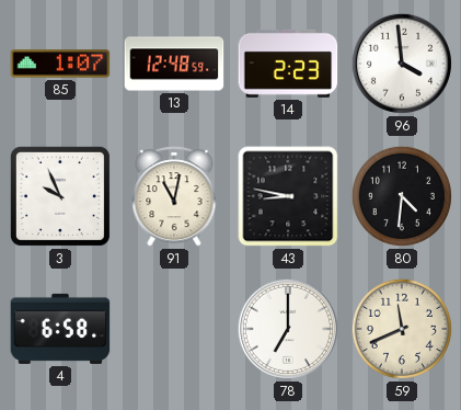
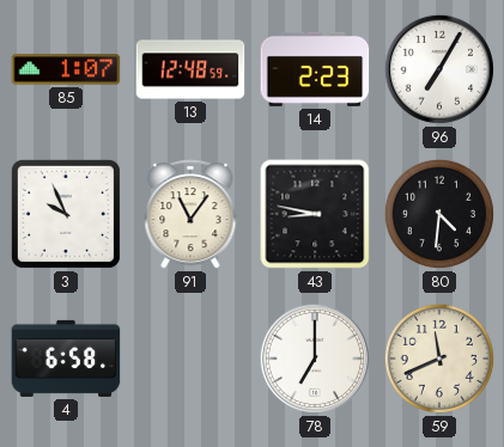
96: 3:59 -> 7:05
91: 11:02 -> 11:06
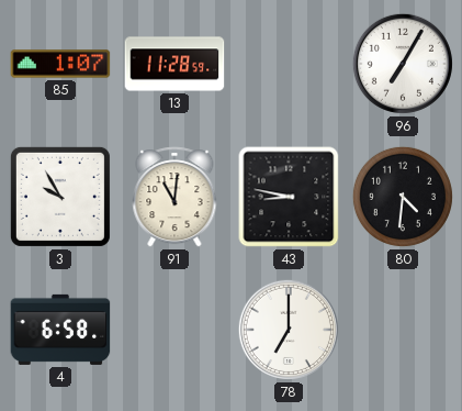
13: 12:48 -> 11:28
14: 2:23 -> none
3: 9:56 -> 9:55
91: 11:06 -> 11:01
59: 11:41 -> none
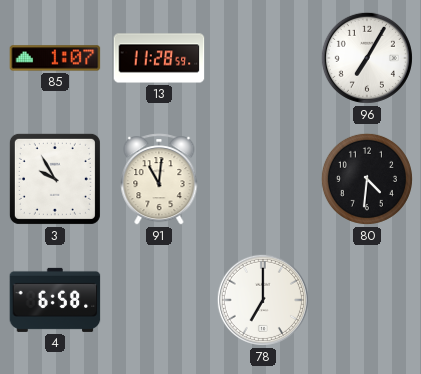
43: 8:47 -> none
